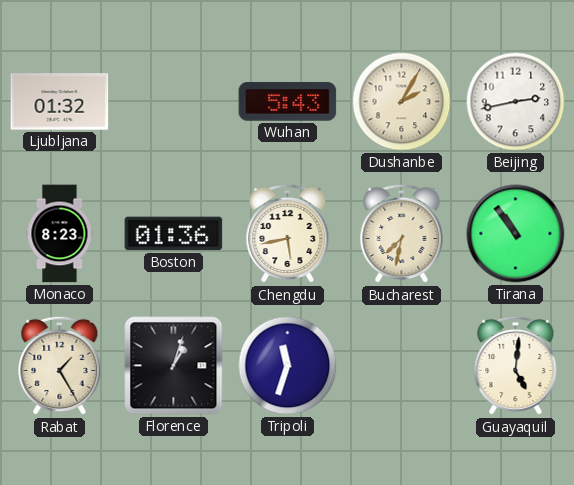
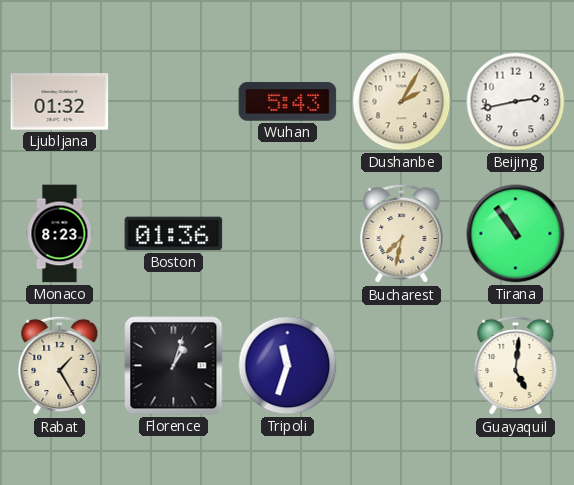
Chengdu: 5:43 -> none
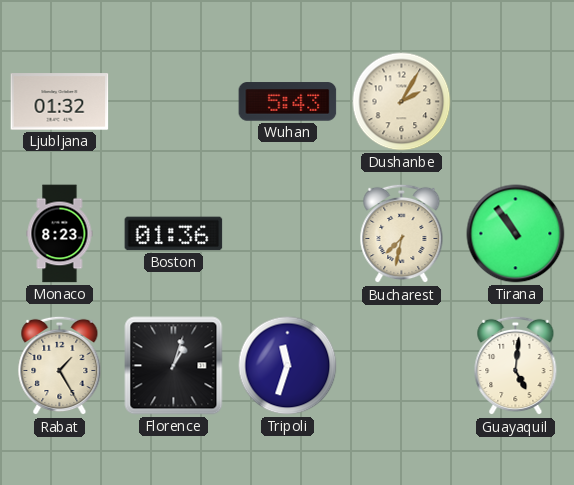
Beijing: 2:43 -> none
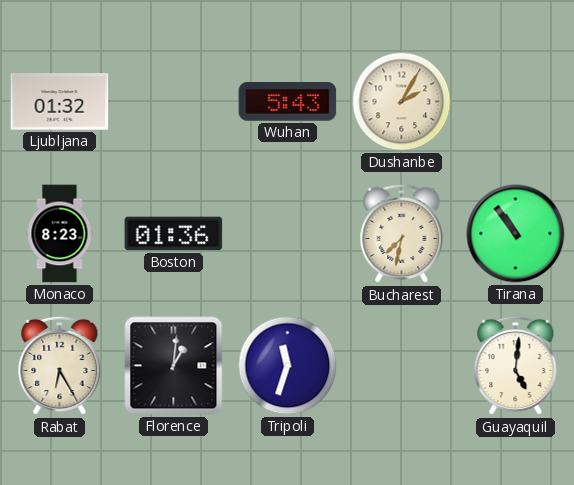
Rabat: 1:25 -> 6:25
Florence: 1:03 -> 1:01
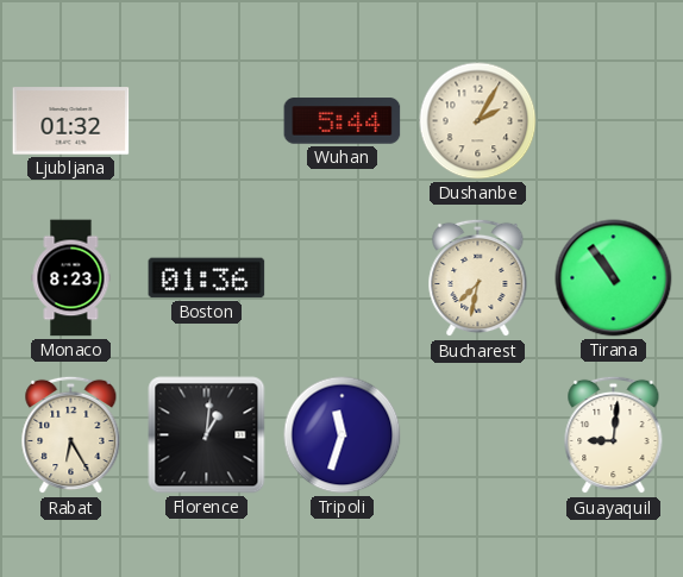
Wuhan: 5:43 -> 5:44
Guayaquil: 5:01 -> 9:01
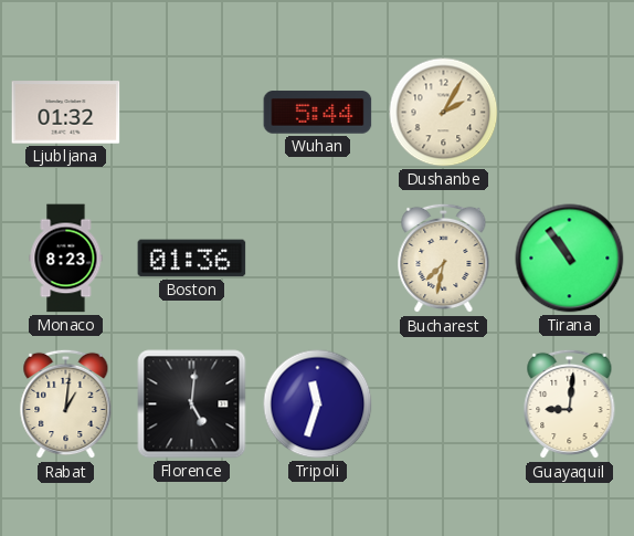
Rabat: 6:25 -> 1:01
Florence: 1:01 -> 5:01
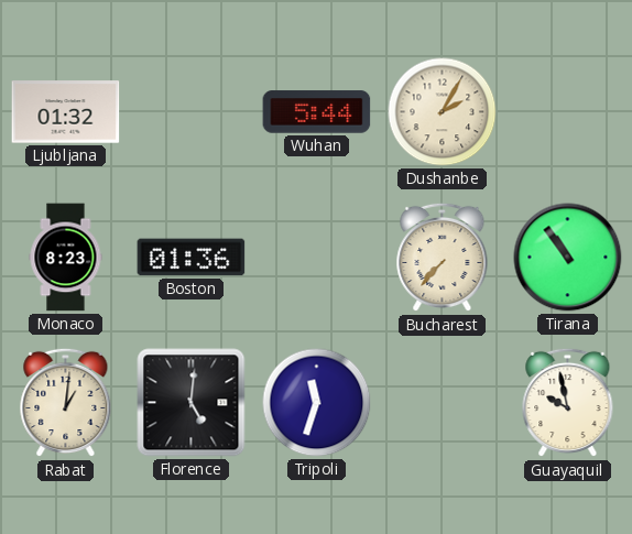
Bucharest: 7:32 -> 7:37
Guayaquil: 9:01 -> 9:58
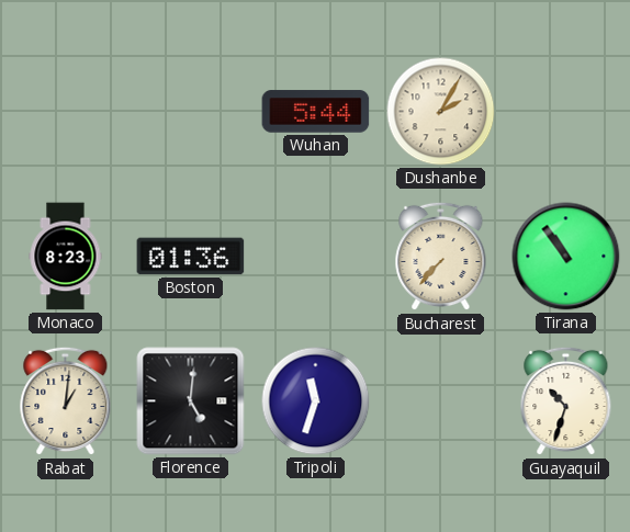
Ljubljana: 01:32 -> none
Guayaquil: 9:58 -> 10:33
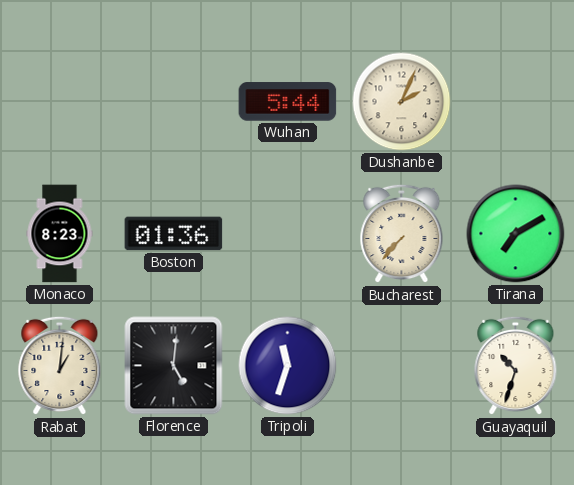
Dushanbe: 2:05 -> 2:04
Tirana: 10:54 -> 7:10
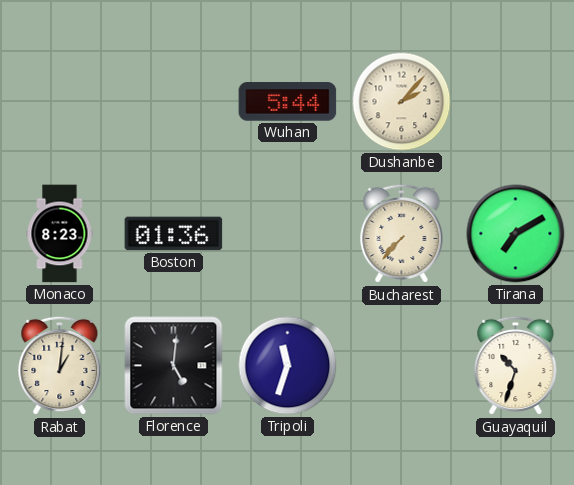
Dushanbe: 2:04 -> 2:07
